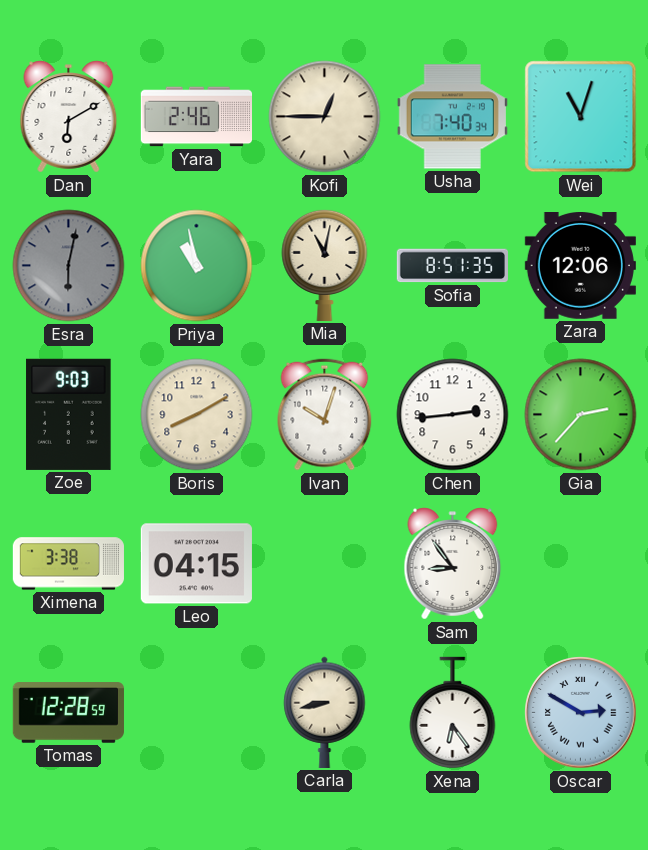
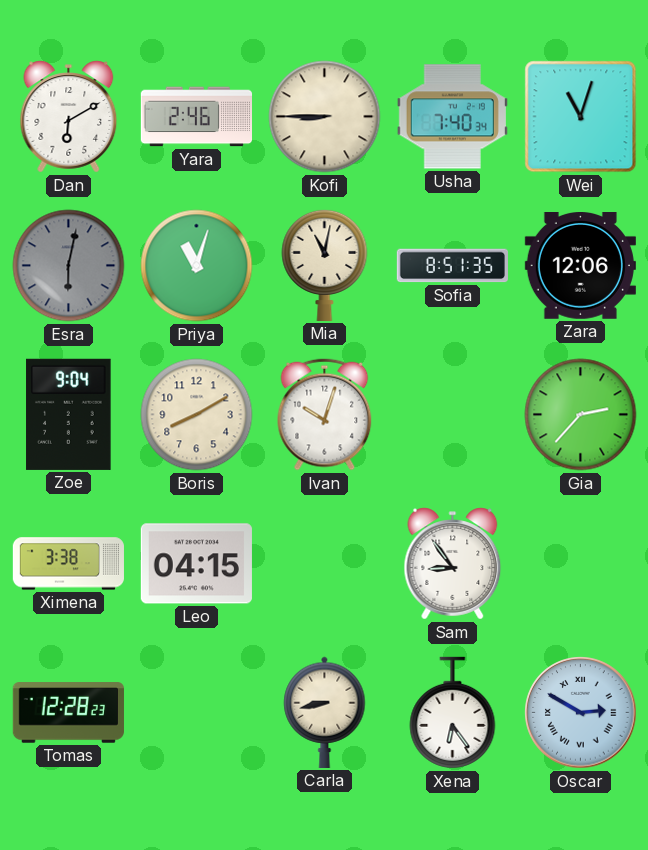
Kofi: 12:45 -> 8:45
Priya: 10:58 -> 11:03
Zoe: 9:03 -> 9:04
Chen: 2:44 -> none
Tomas: 12:28:59 -> 12:28:23
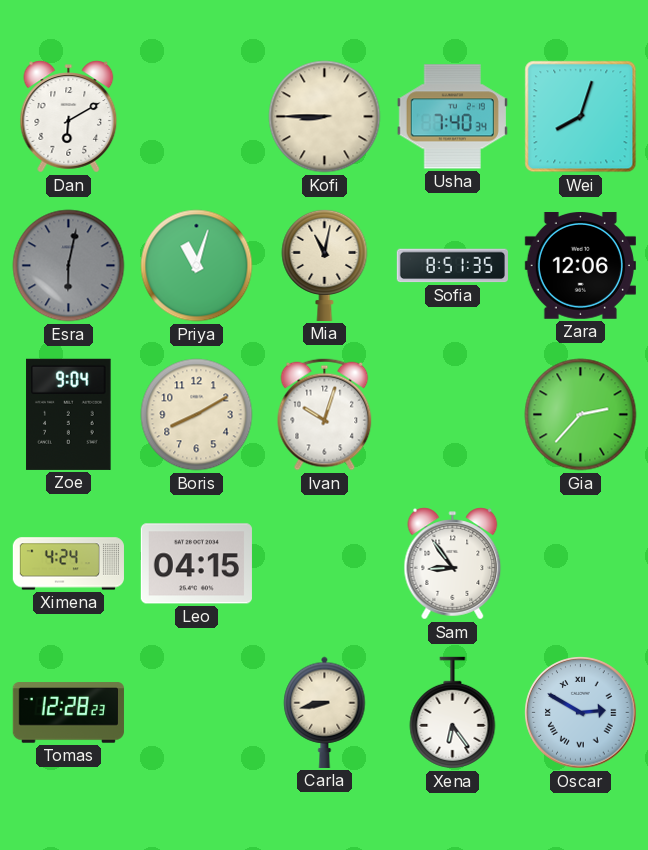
Yara: 2:46 -> none
Wei: 11:03 -> 8:03
Ximena: 3:38 -> 4:24
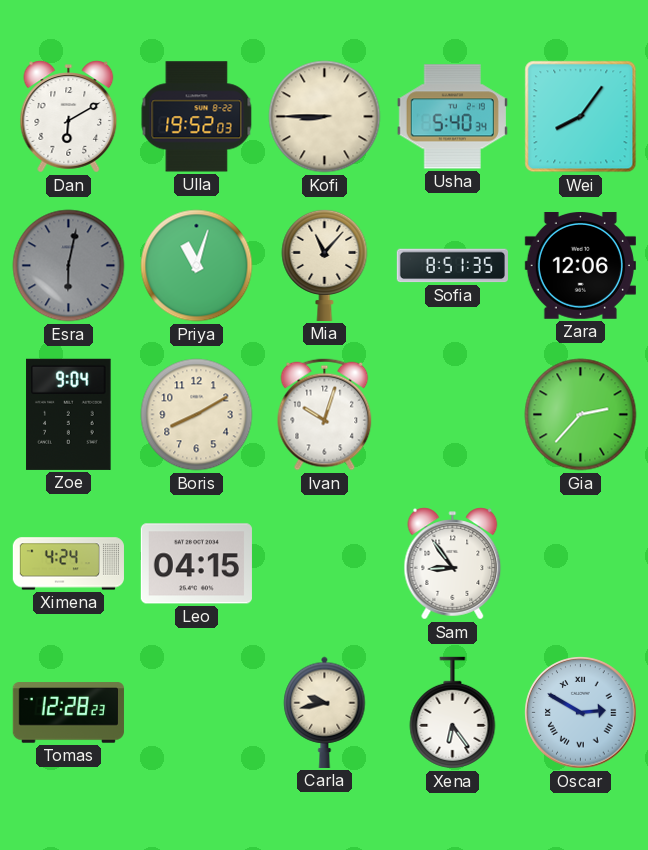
Ulla: none -> 19:52
Usha: 7:40 -> 5:40
Wei: 8:03 -> 8:06
Mia: 11:02 -> 11:07
Carla: 8:43 -> 9:43
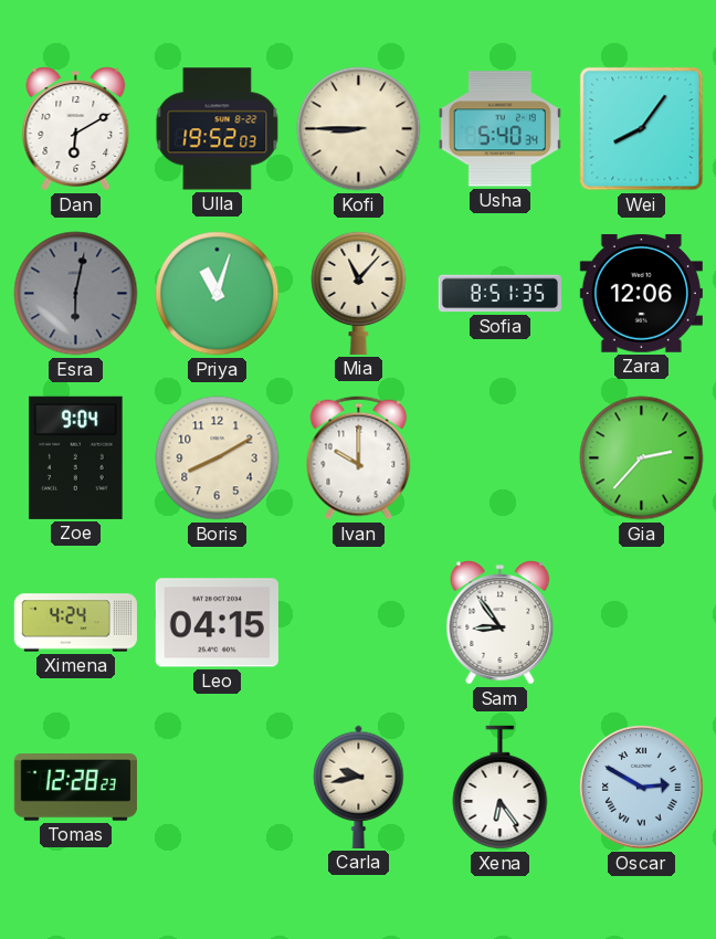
Ivan: 10:03 -> 10:00
